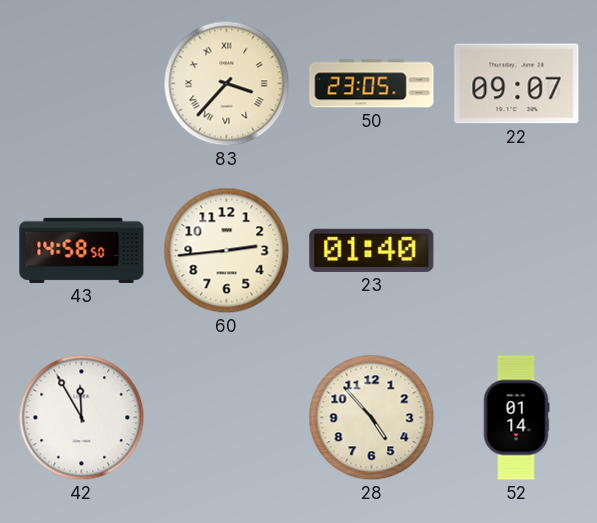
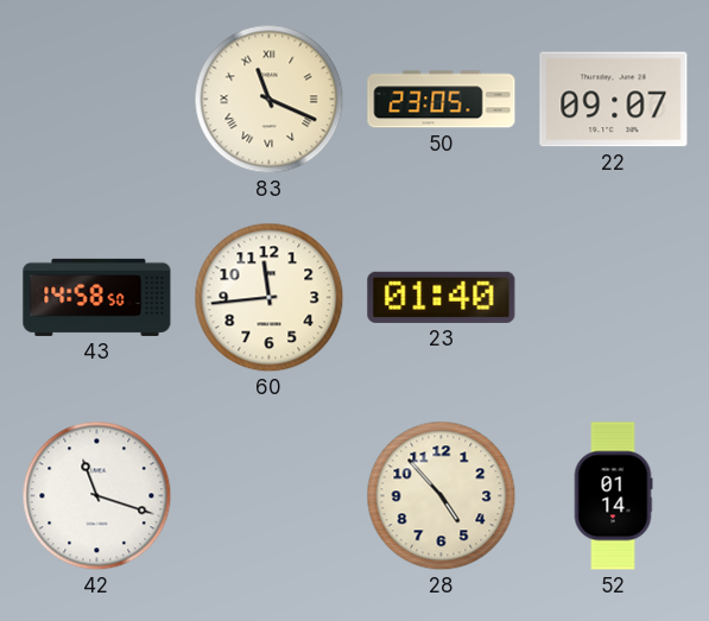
83: 3:37 -> 11:19
60: 2:44 -> 11:44
42: 11:55 -> 11:18
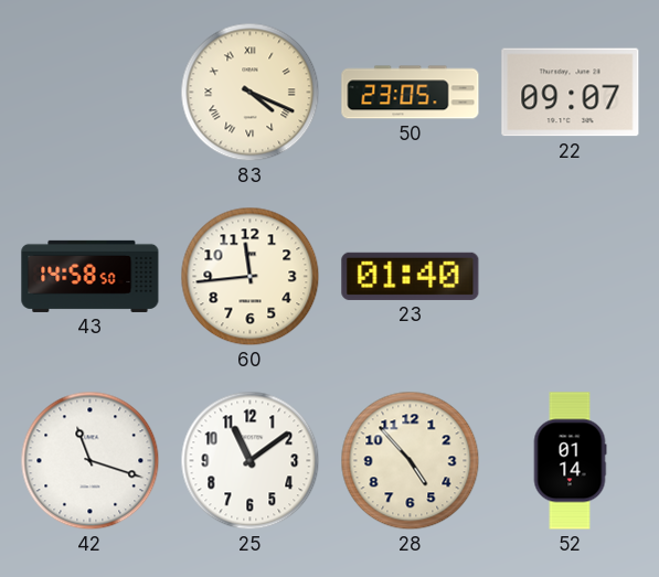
83: 11:19 -> 4:19
25: none -> 11:09
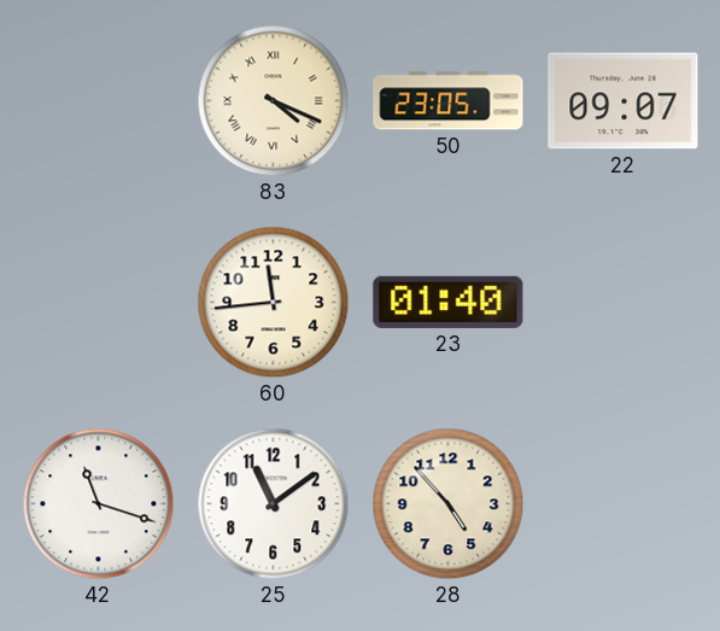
43: 14:58 -> none
52: 01:14 -> none
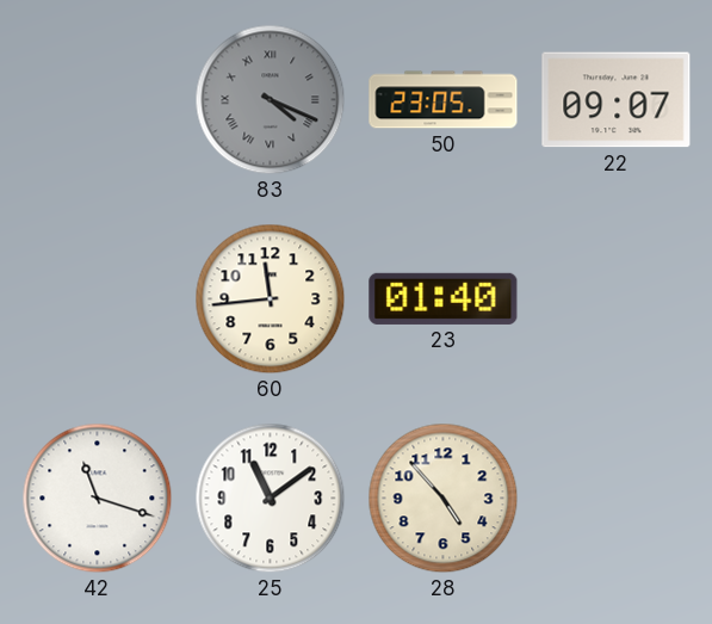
83 dial: cream -> grey
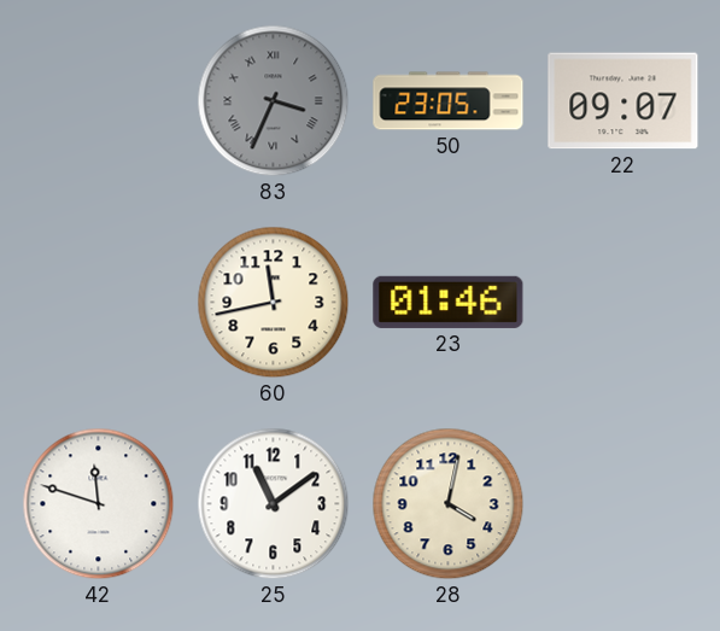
83: 4:19 -> 3:34
60: 11:44 -> 11:43
23: 01:40 -> 01:46
42: 11:18 -> 11:48
28: 4:53 -> 4:02
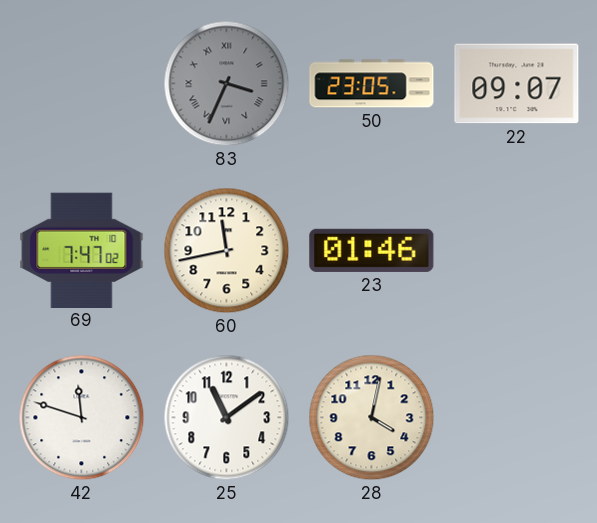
69: none -> 7:47
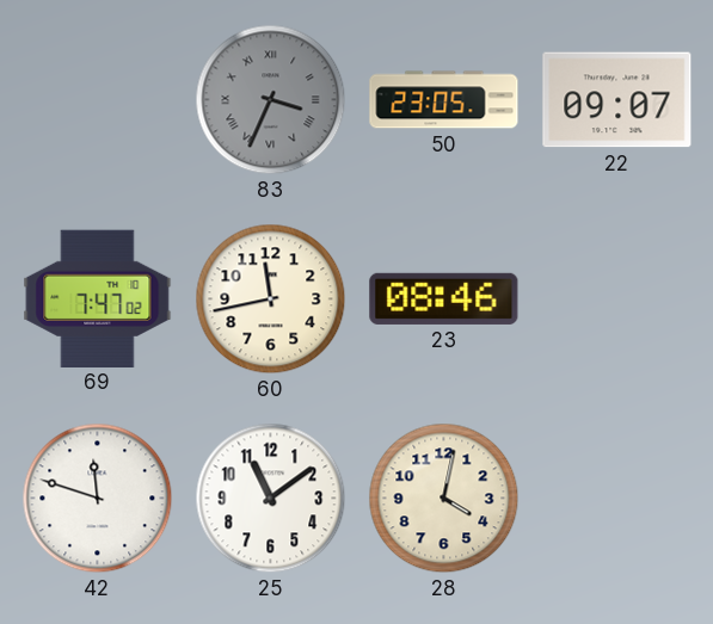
23: 01:46 -> 08:46
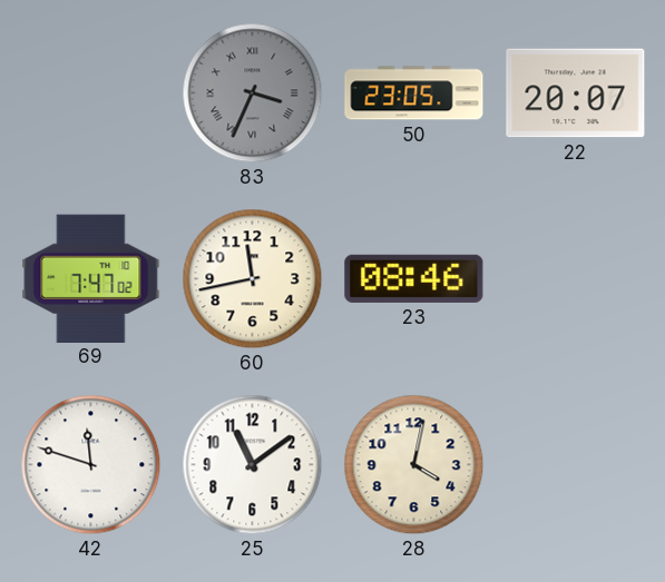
22: 09:07 -> 20:07
